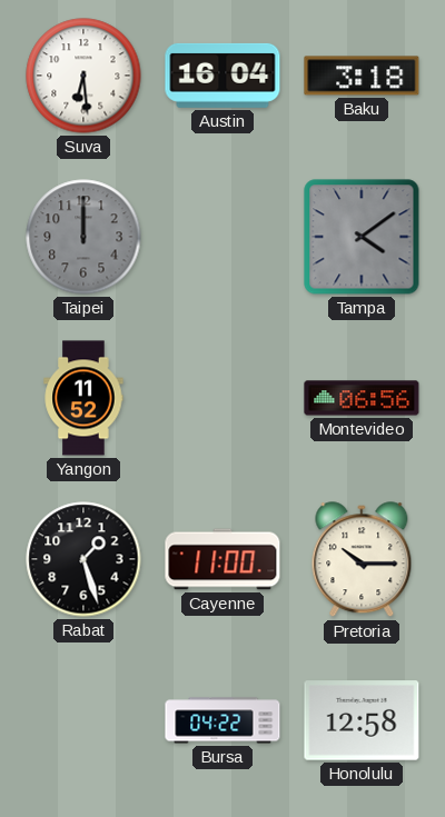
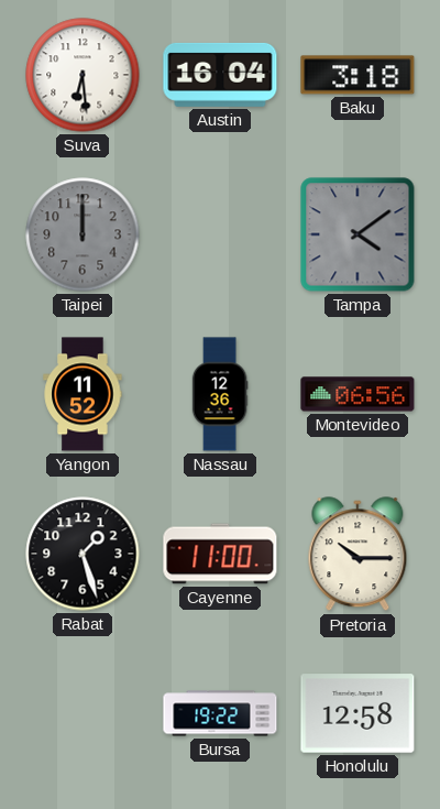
Nassau: none -> 12:36
Bursa: 04:22 -> 19:22
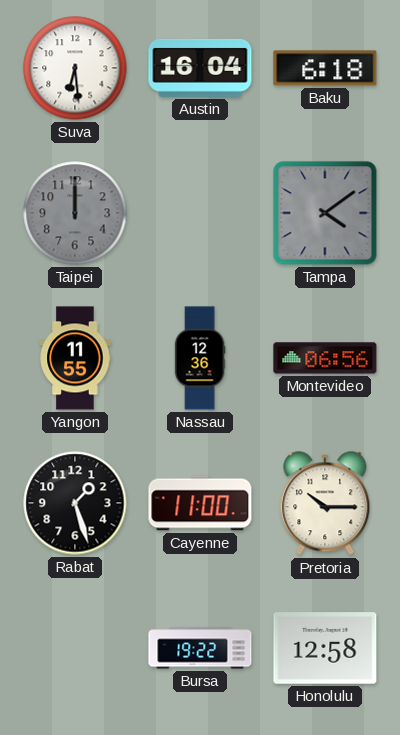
Baku: 3:18 -> 6:18
Yangon: 11:52 -> 11:55
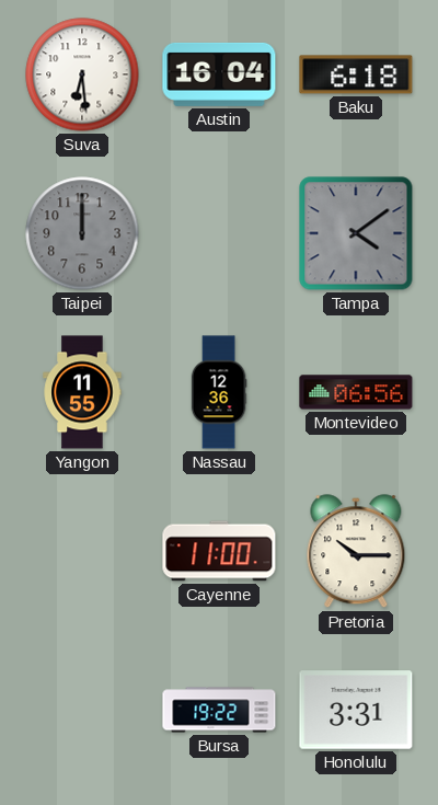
Rabat: 1:27 -> none
Honolulu: 12:58 -> 3:31
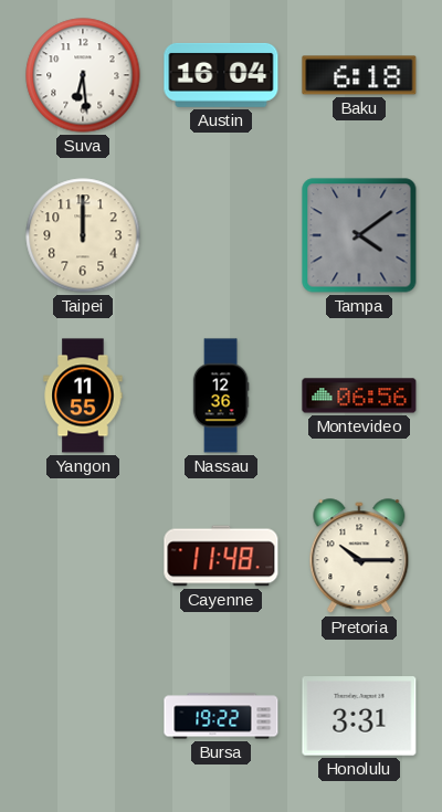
Taipei dial: grey -> cream
Cayenne: 11:00 -> 11:48
